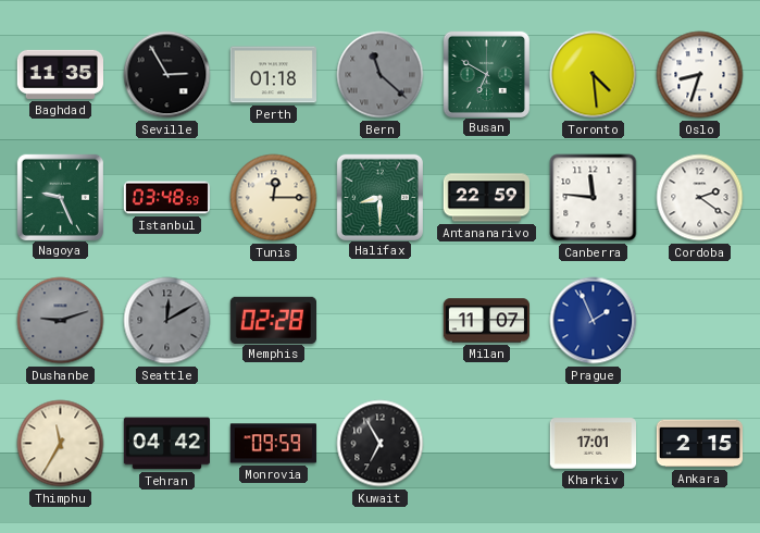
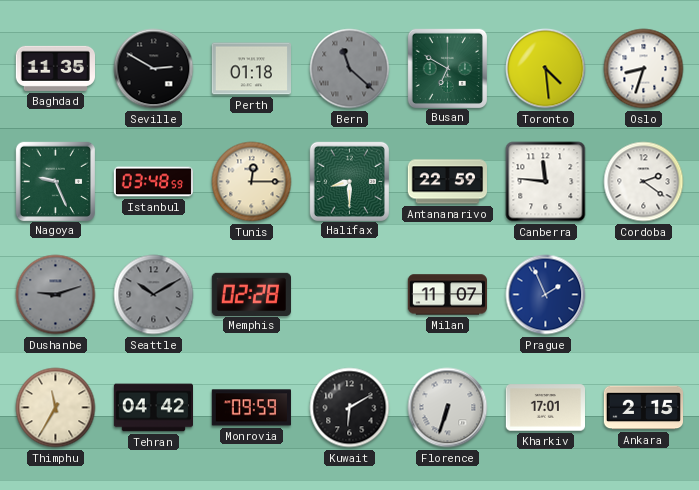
Seville: 2:55 -> 2:50
Seattle: 12:10 -> 10:10
Kuwait: 6:55 -> 6:10
Florence: none -> 6:33
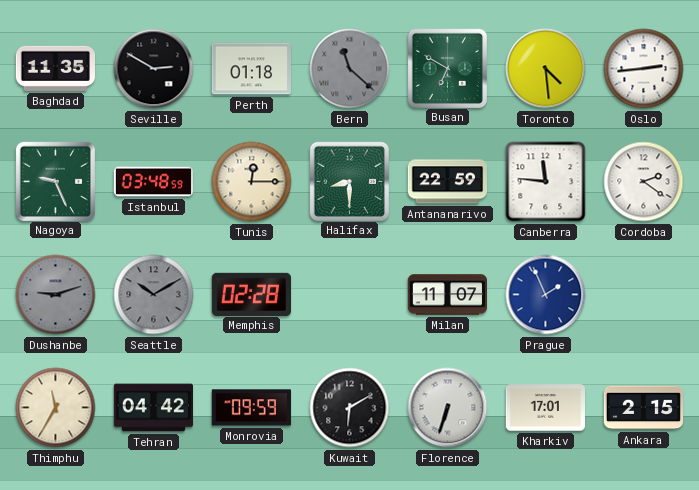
Oslo: 8:33 -> 2:44
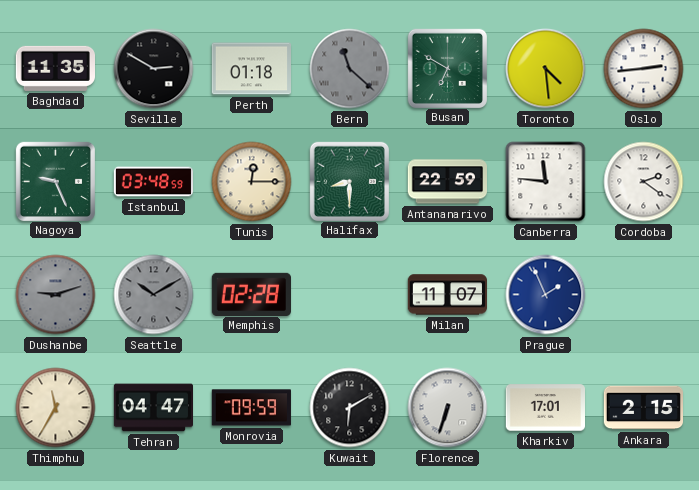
Tehran: 04:42 -> 04:47
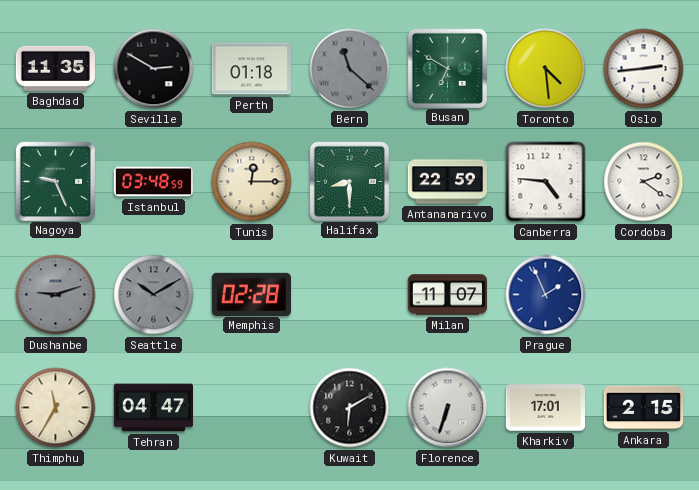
Canberra: 11:46 -> 4:46
Monrovia: 09:59 -> none
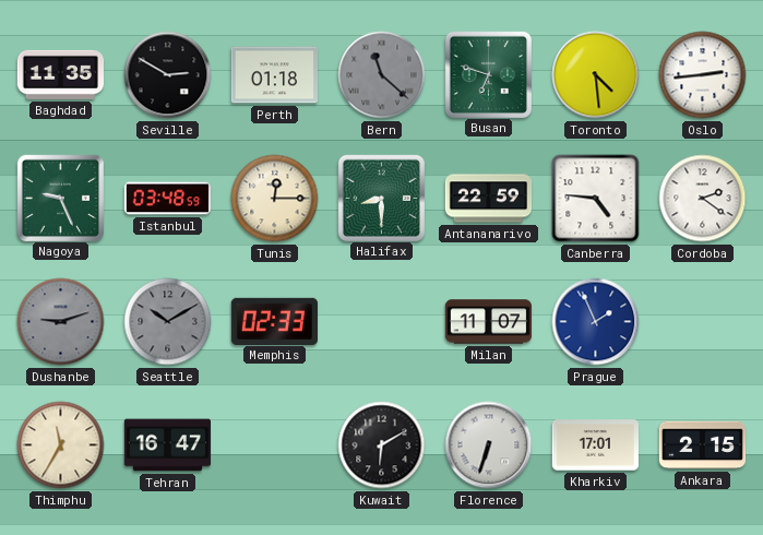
Busan: 6:50 -> 6:48
Memphis: 02:28 -> 02:33
Tehran: 04:47 -> 16:47
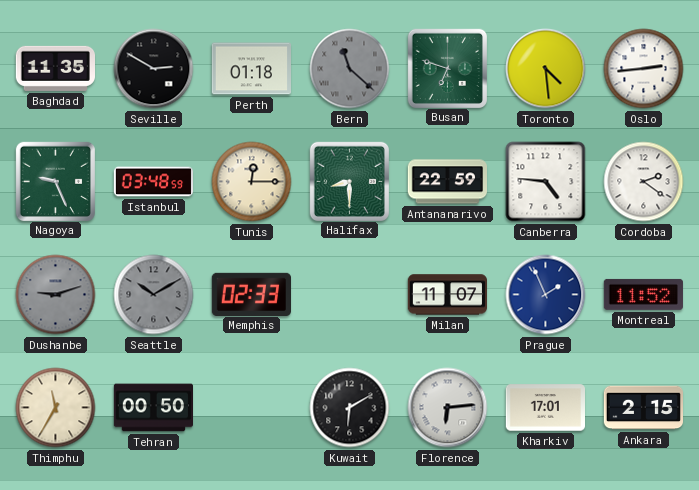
Montreal: none -> 11:52
Tehran: 16:47 -> 00:50
Florence: 6:33 -> 6:14
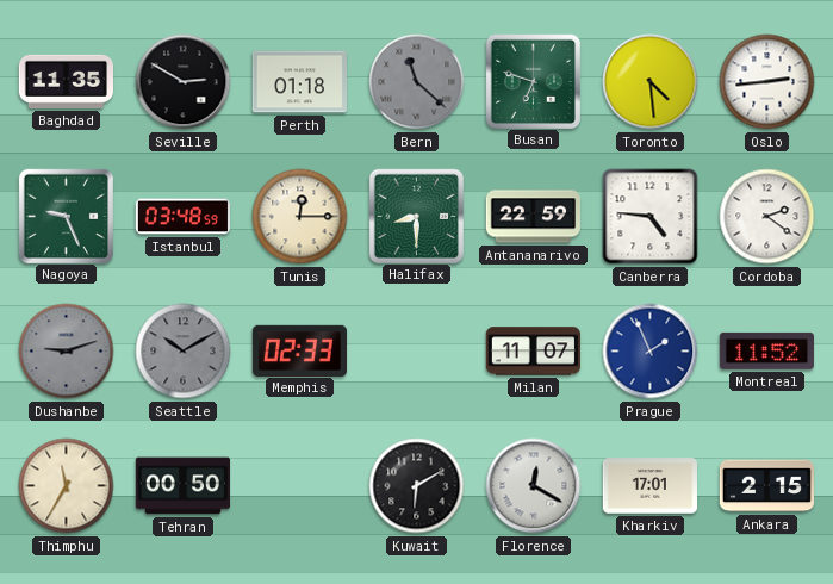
Florence: 6:14 -> 12:20
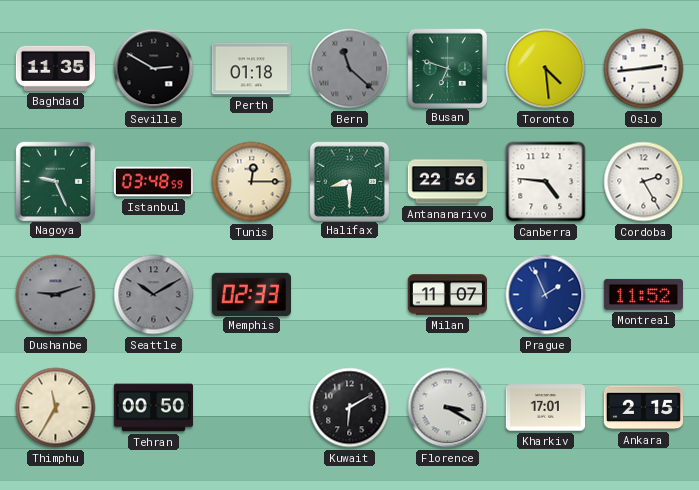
Antananarivo: 22:59 -> 22:56
Cordoba: 2:21 -> 2:25
Florence: 12:20 -> 3:20
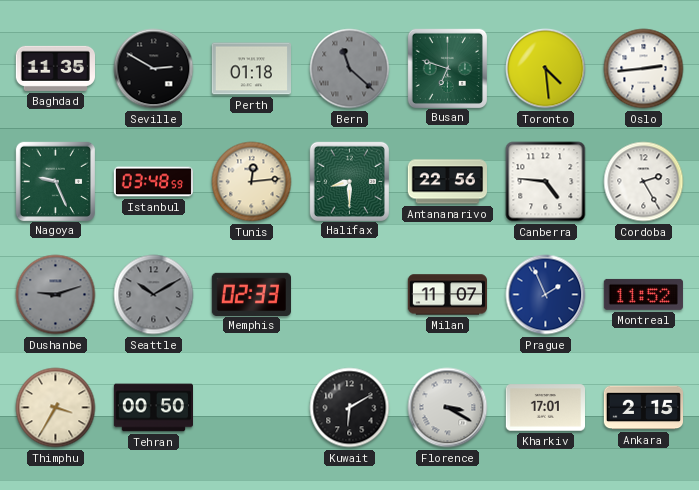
Tunis: 12:15 -> 12:14
Thimphu: 11:35 -> 3:35
